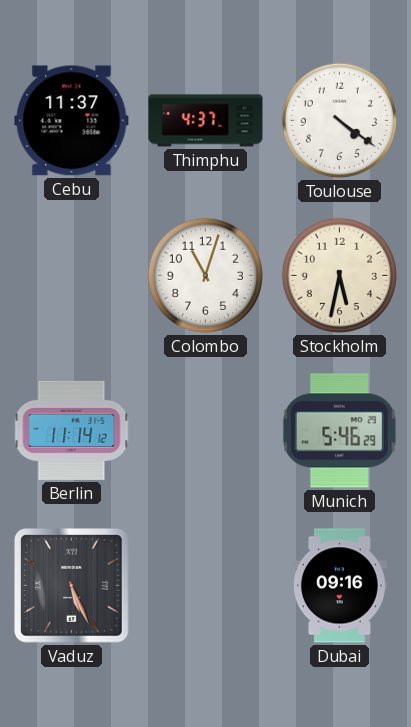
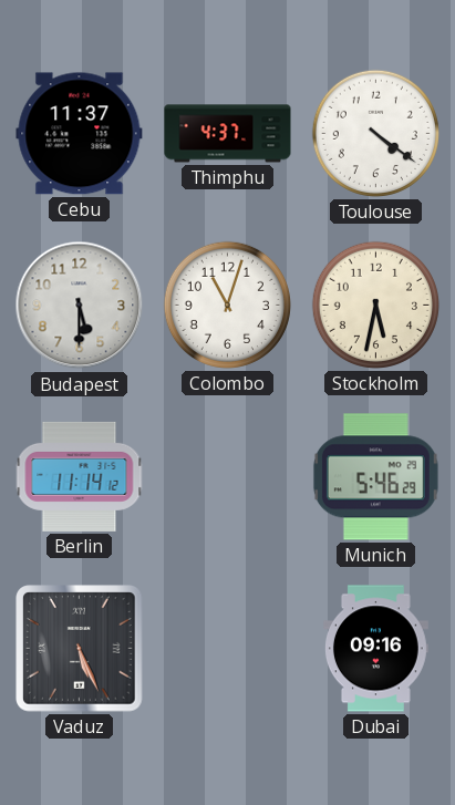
Budapest: none -> 5:30
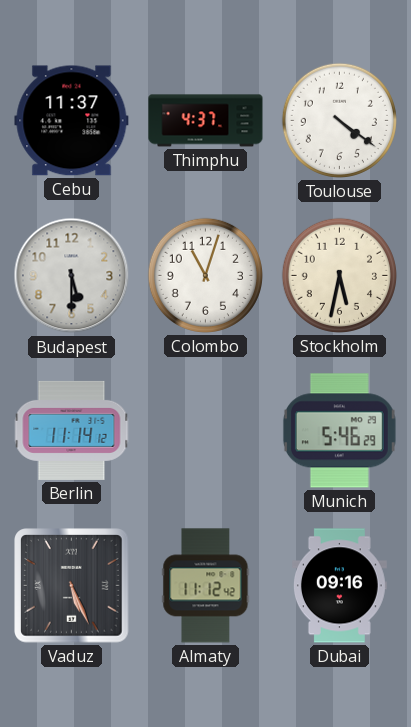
Almaty: none -> 11:12
